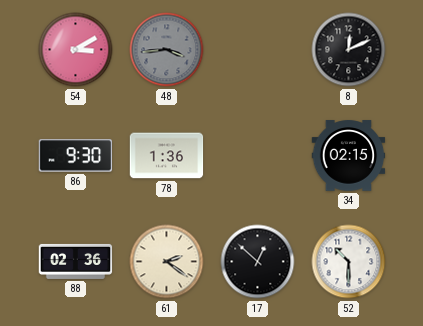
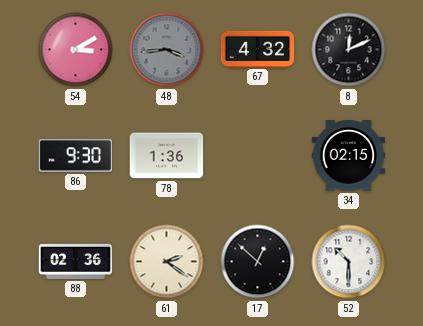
67: none -> 4:32
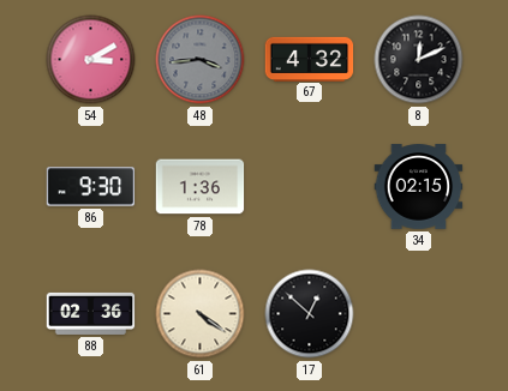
61: 2:21 -> 4:21
52: 10:30 -> none
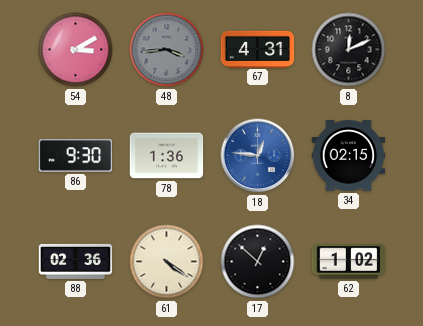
67: 4:32 -> 4:31
18: none -> 12:46
62: none -> 1:02
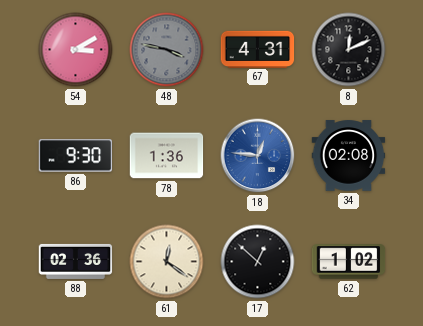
48: 3:44 -> 3:47
34: 02:15 -> 02:08
61: 4:21 -> 12:21
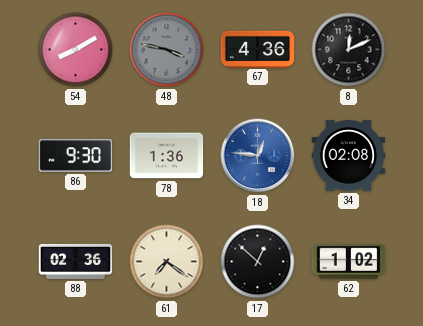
54: 3:10 -> 8:10
67: 4:31 -> 4:36
61: 12:21 -> 7:21
